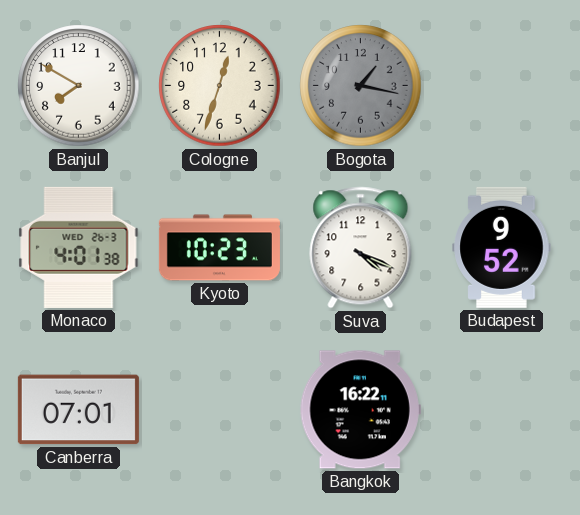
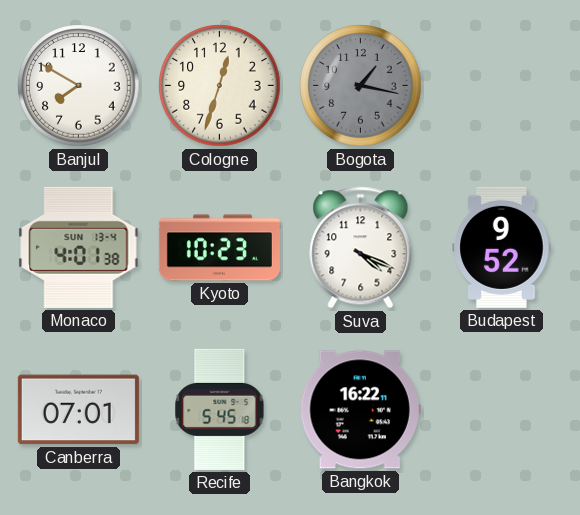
Monaco date: WED 26-3 -> SUN 13-4
Recife: none -> 5:45
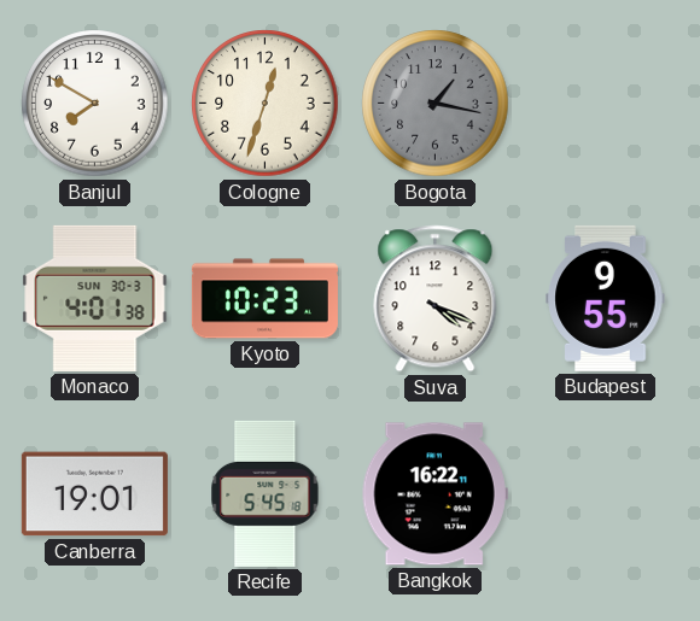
Monaco date: SUN 13-4 -> SUN 30-3
Budapest: 9:52 -> 9:55
Canberra: 07:01 -> 19:01
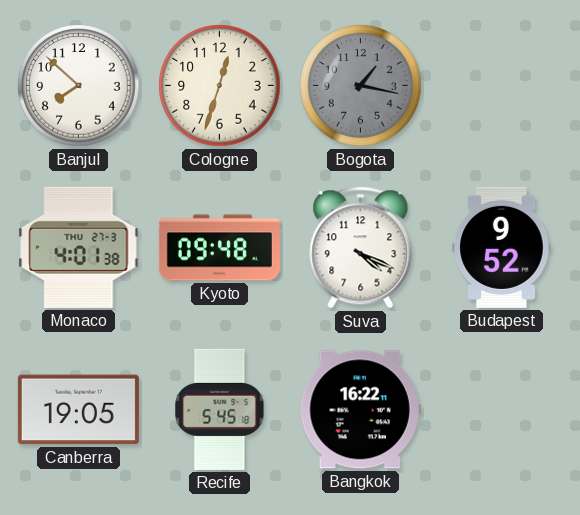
Banjul: 7:50 -> 7:52
Monaco date: SUN 30-3 -> THU 27-3
Kyoto: 10:23 -> 09:48
Budapest: 9:55 -> 9:52
Canberra: 19:01 -> 19:05
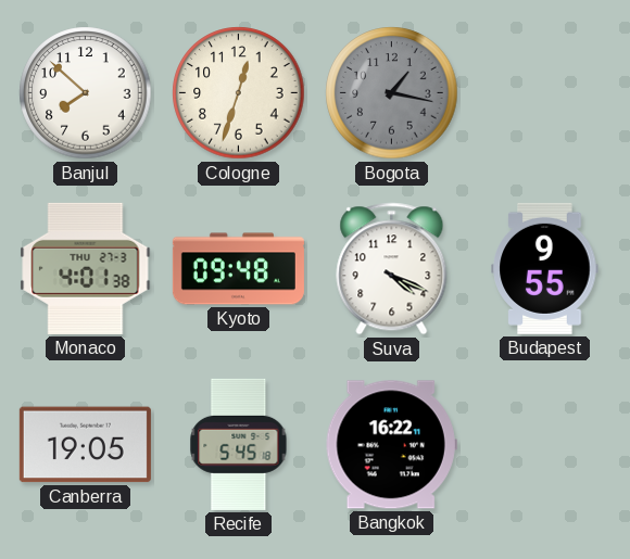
Budapest: 9:52 -> 9:55
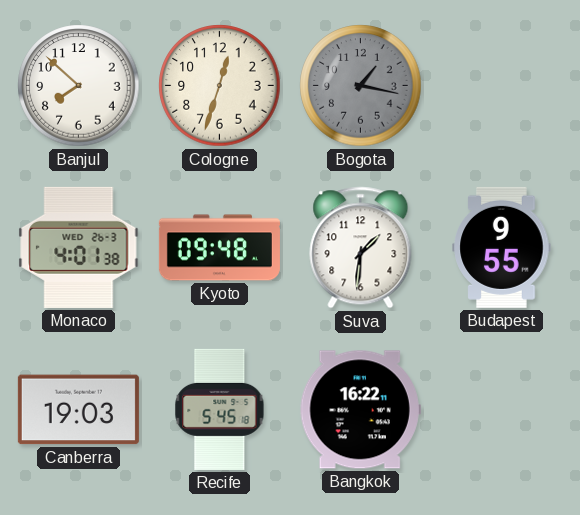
Monaco date: THU 27-3 -> WED 26-3
Suva: 4:19 -> 1:31
Canberra: 19:05 -> 19:03
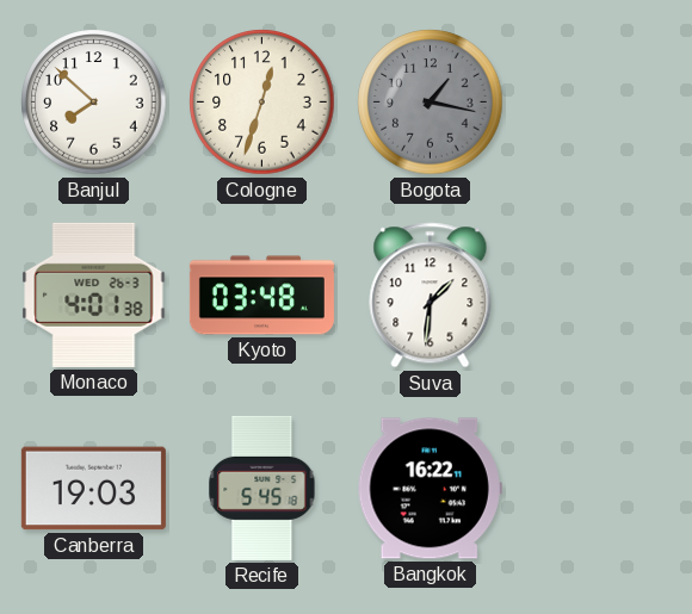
Kyoto: 09:48 -> 03:48
Budapest: 9:55 -> none
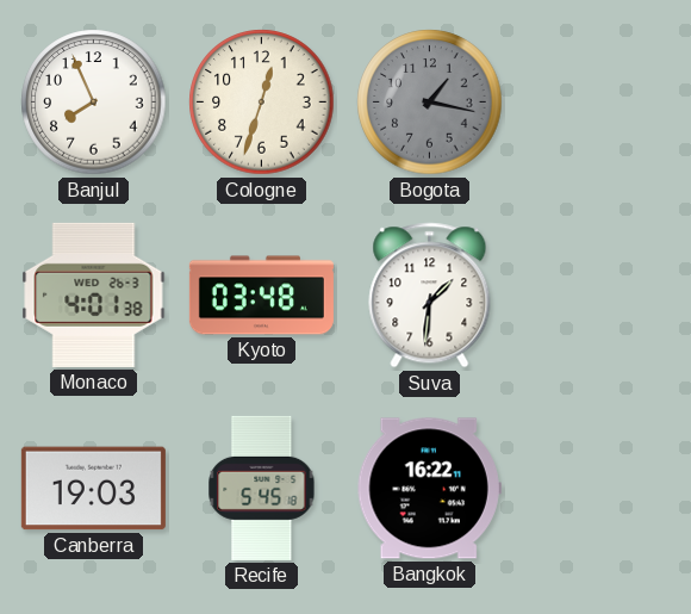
Banjul: 7:52 -> 7:56
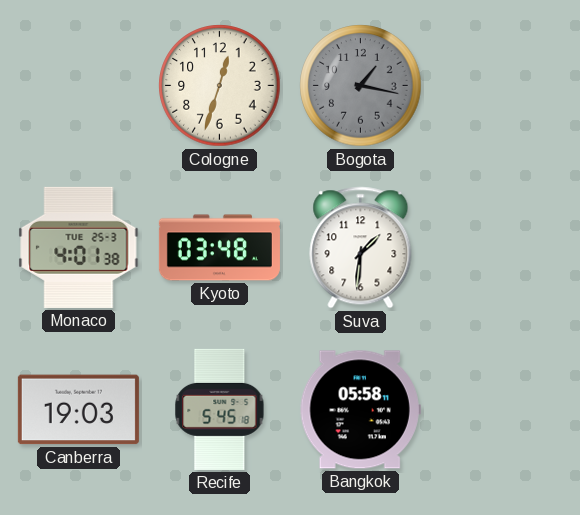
Banjul: 7:56 -> none
Monaco date: WED 26-3 -> TUE 25-3
Bangkok: 16:22 -> 05:58
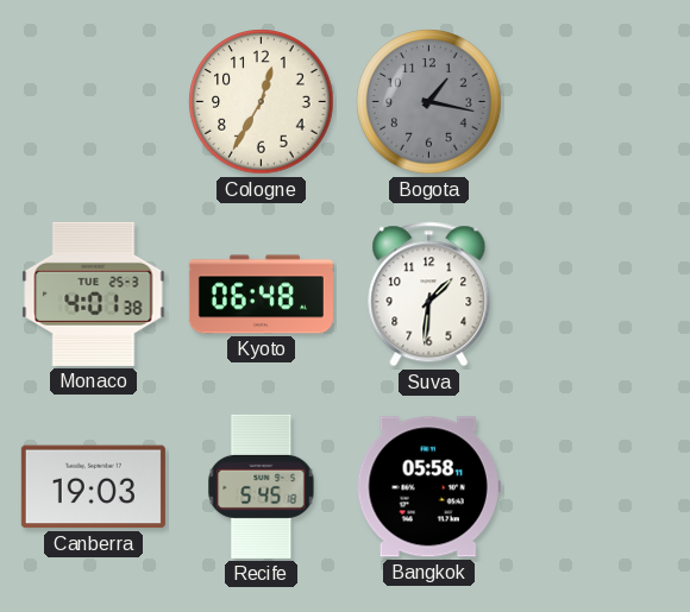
Cologne: 12:33 -> 12:35
Kyoto: 03:48 -> 06:48
